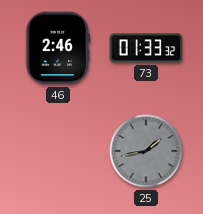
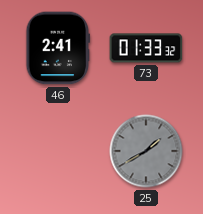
46: 2:46 -> 2:41
25: 1:43 -> 1:40
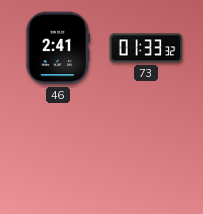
25: 1:40 -> none
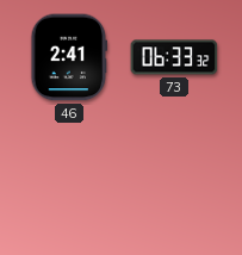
73: 01:33 -> 06:33
